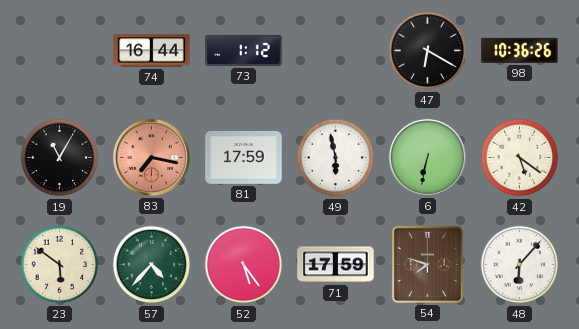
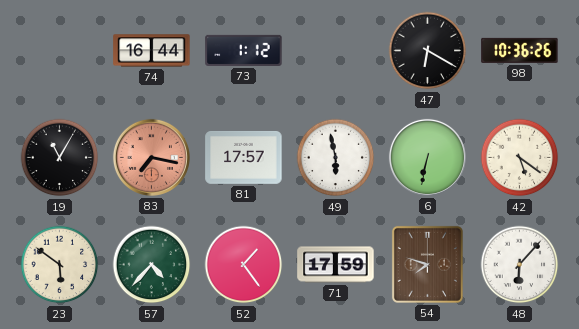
81: 17:59 -> 17:57
52: 5:24 -> 1:24
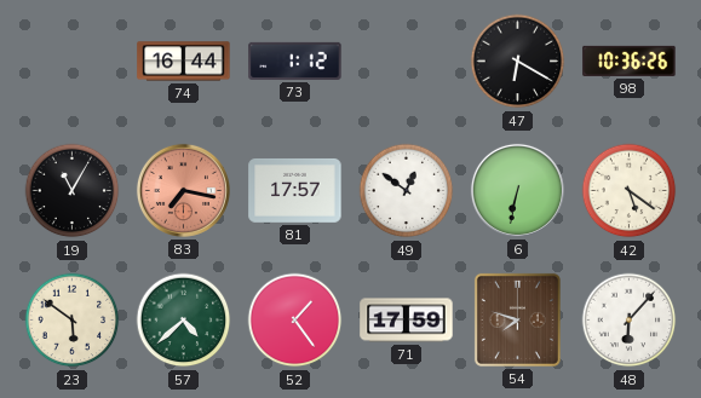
49: 5:58 -> 12:51
57: 4:37 -> 4:38
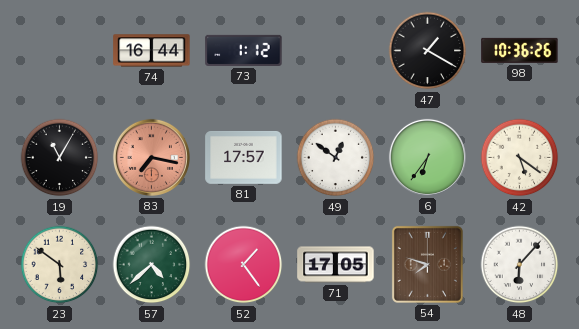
47: 6:20 -> 1:20
6: 6:32 -> 6:36
71: 17:59 -> 17:05
